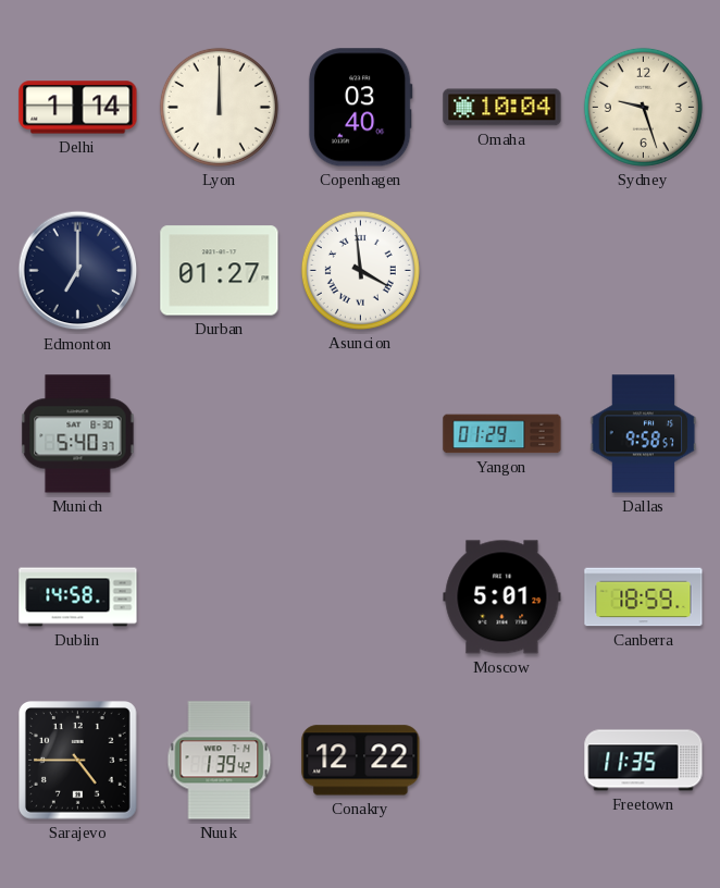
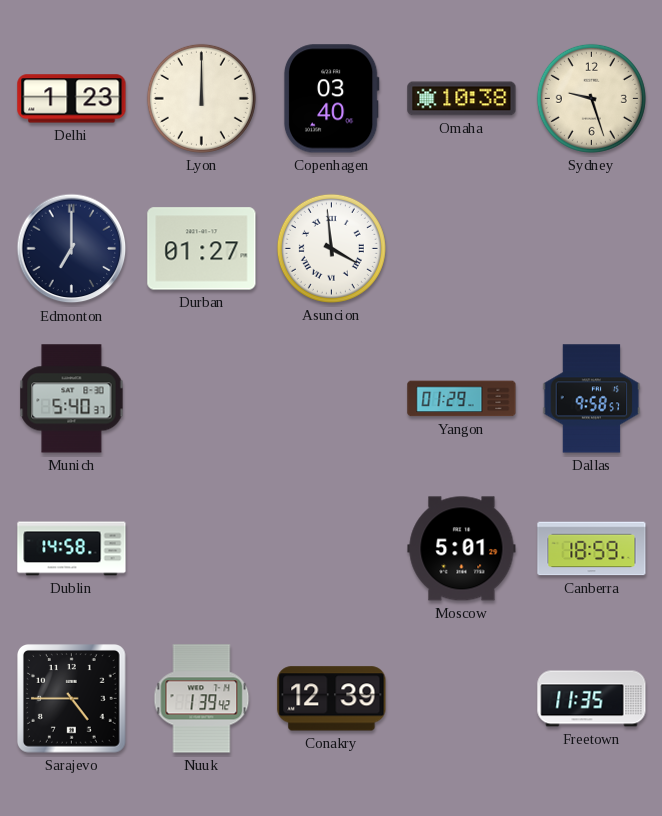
Delhi: 1:14 -> 1:23
Omaha: 10:04 -> 10:38
Conakry: 12:22 -> 12:39
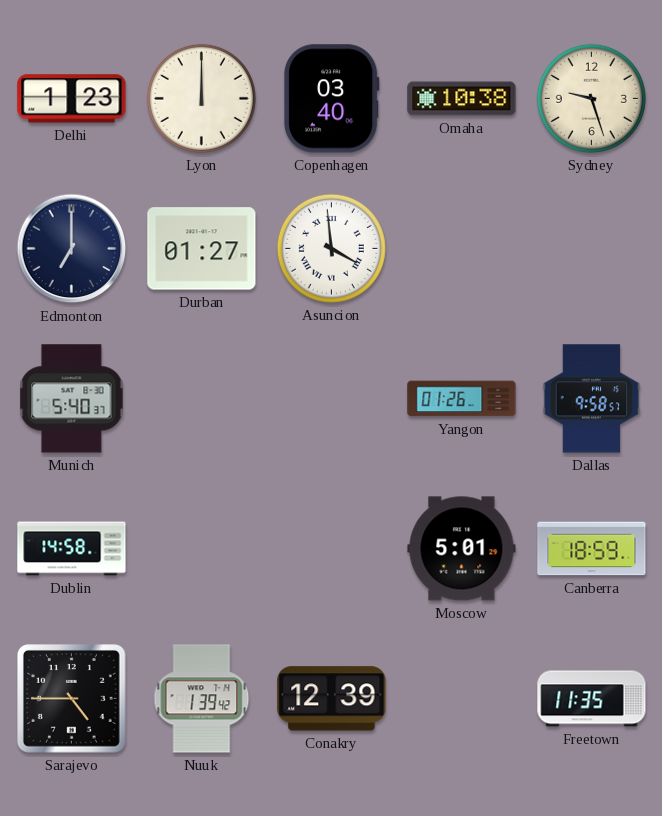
Yangon: 01:29 -> 01:26
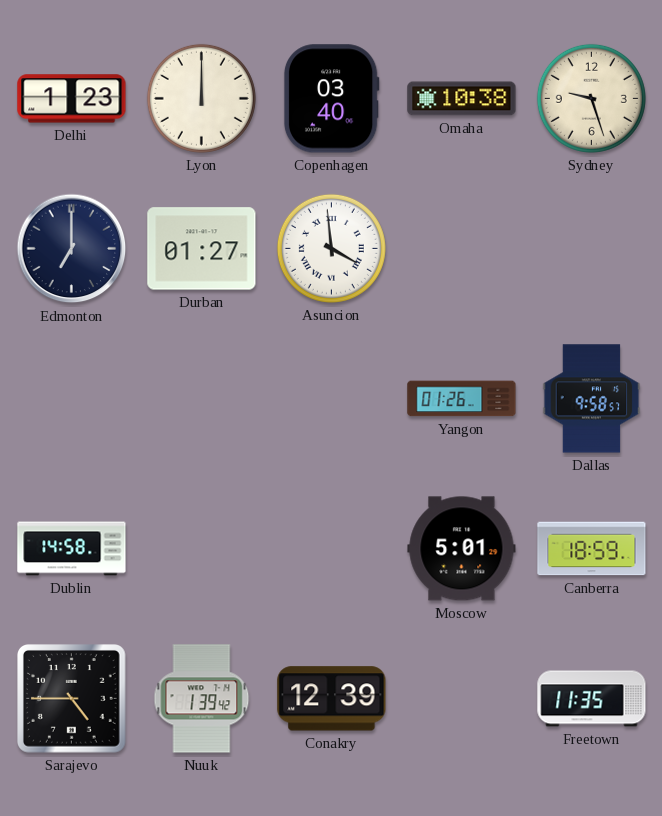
Munich: 5:40 -> none
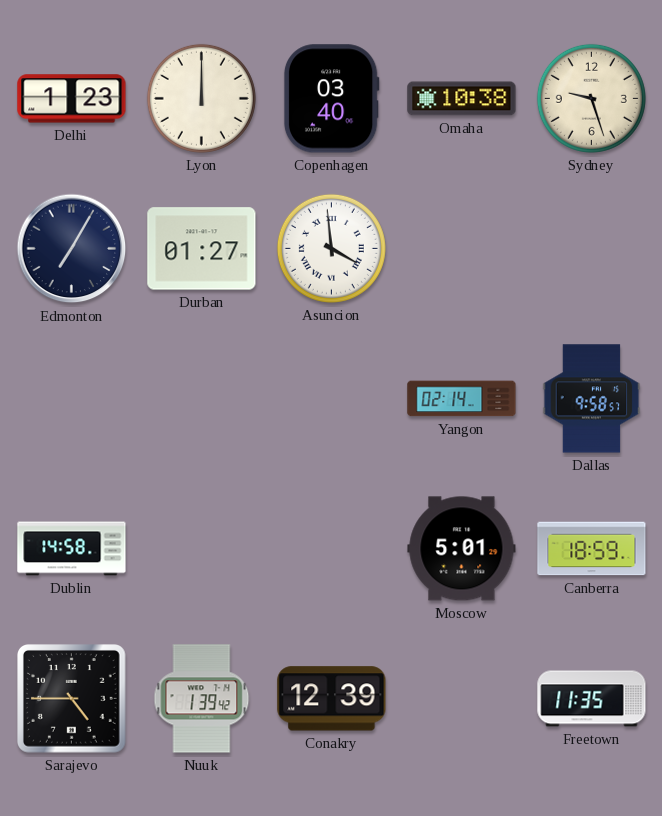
Edmonton: 7:00 -> 7:05
Yangon: 01:26 -> 02:14
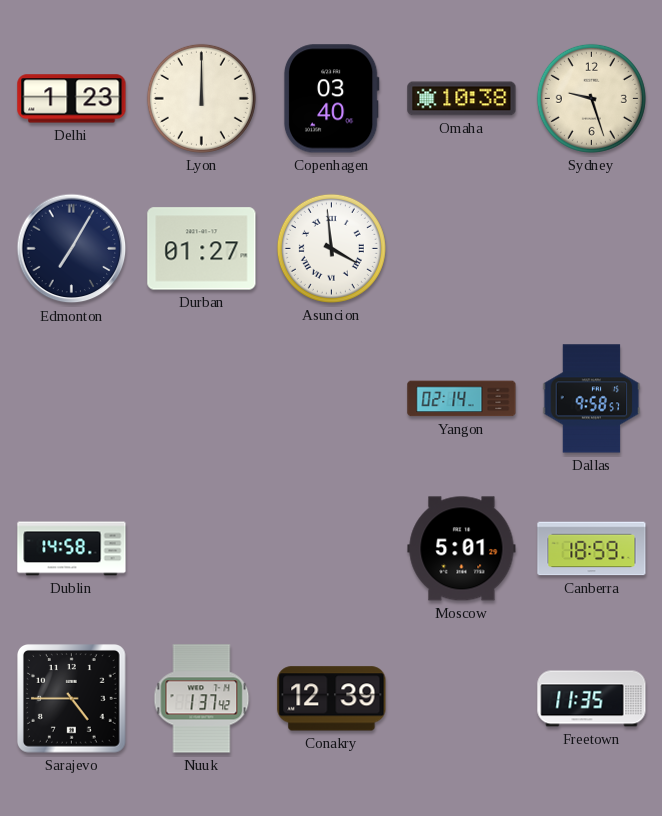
Nuuk: 1:39 -> 1:37
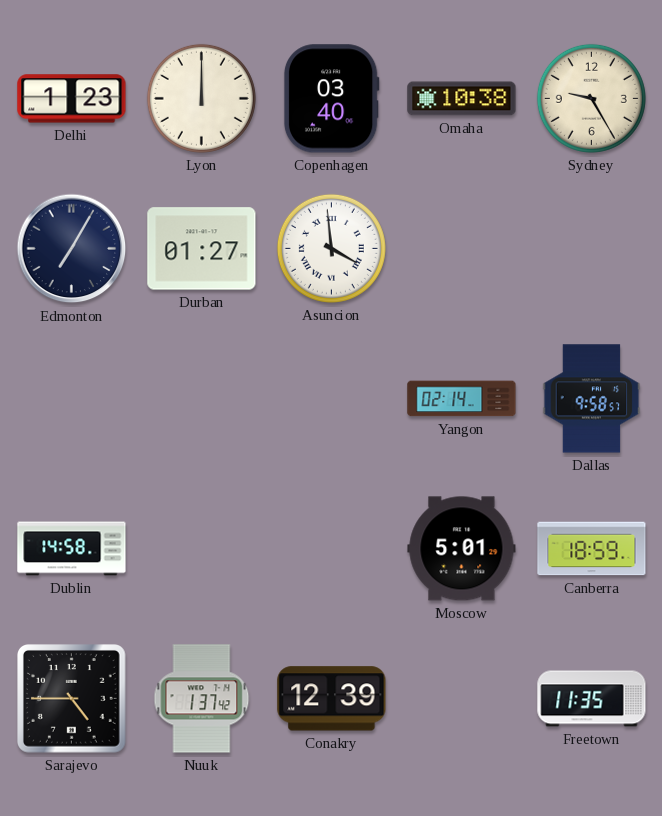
Sydney: 9:27 -> 9:25
